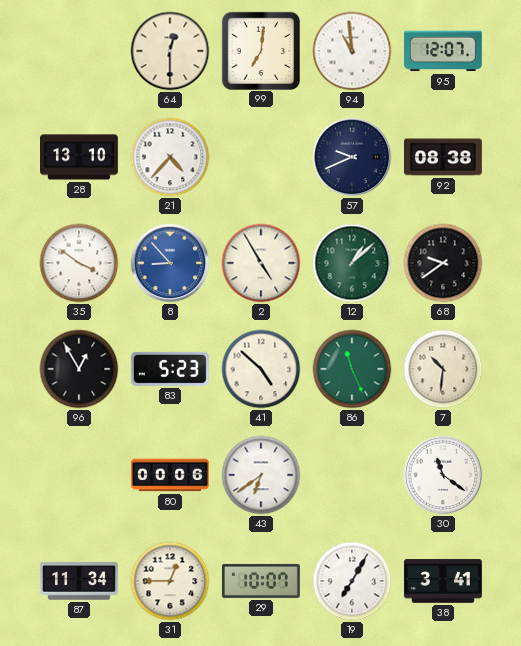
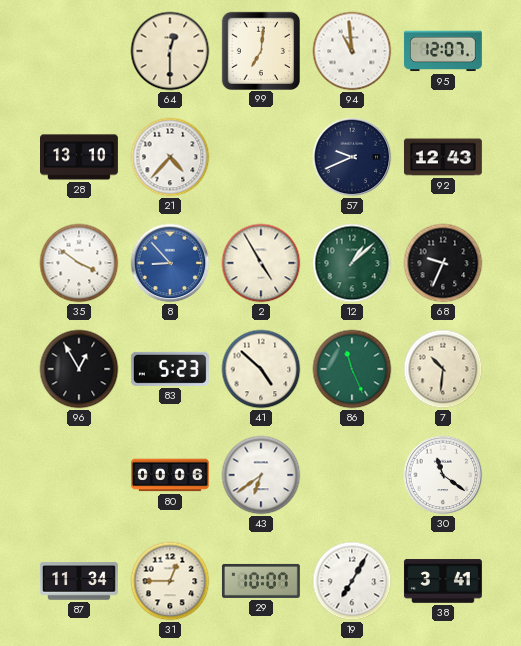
92: 08:38 -> 12:43
68: 9:39 -> 9:34
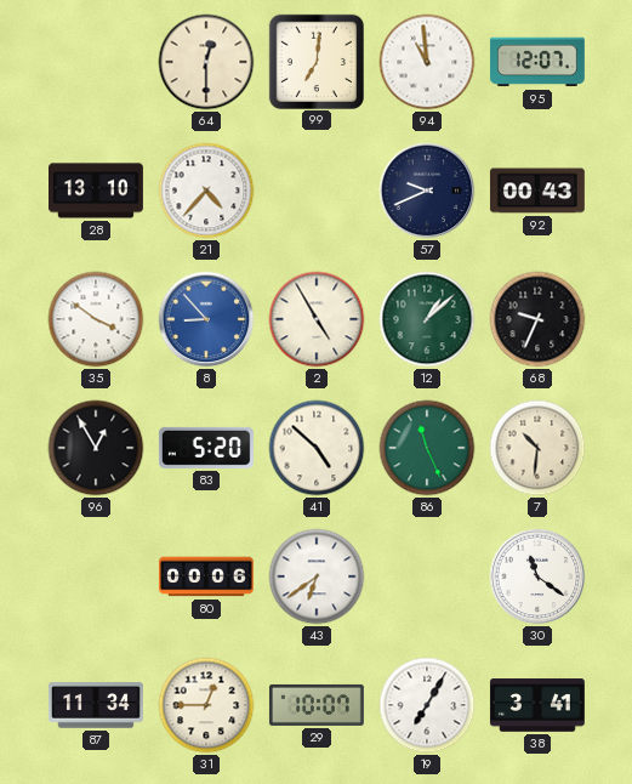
92: 12:43 -> 00:43
83: 5:23 -> 5:20
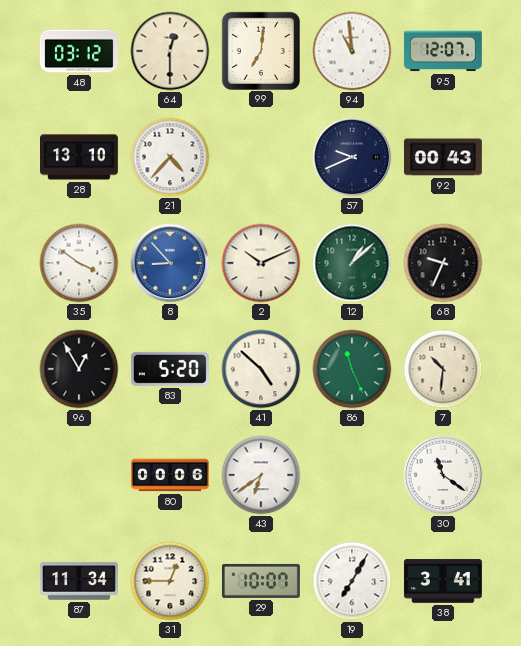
48: none -> 03:12
2: 4:55 -> 10:11
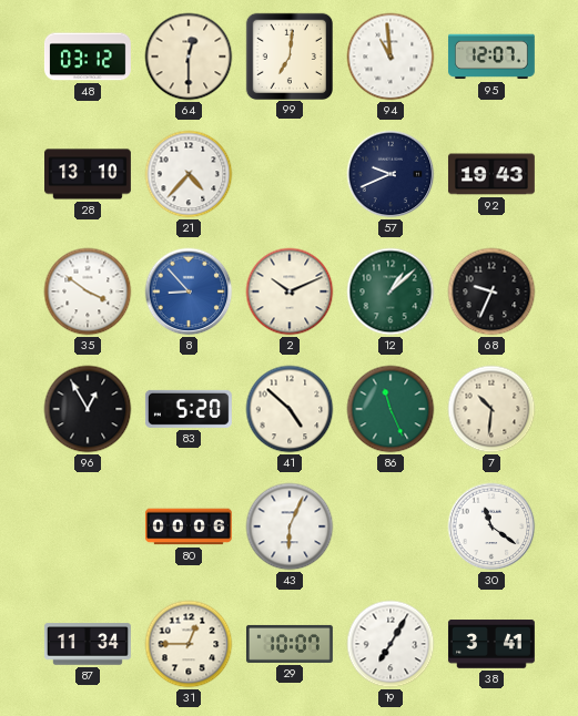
92: 00:43 -> 19:43
43: 6:39 -> 6:04
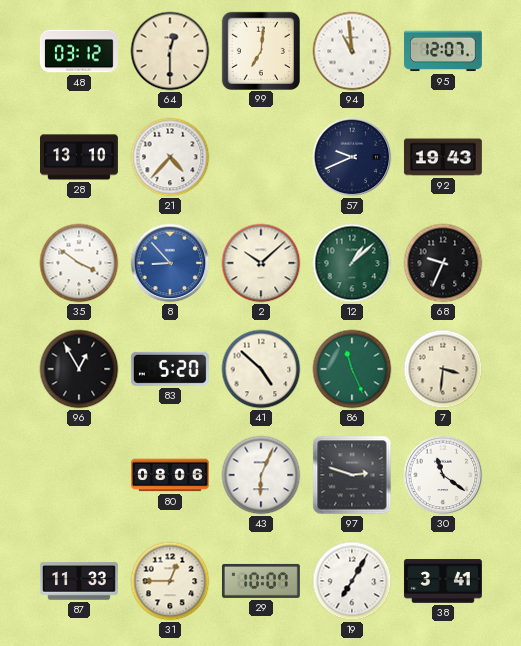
2: 10:11 -> 10:08
7: 10:31 -> 3:31
80: 00:06 -> 08:06
97: none -> 2:48
87: 11:34 -> 11:33
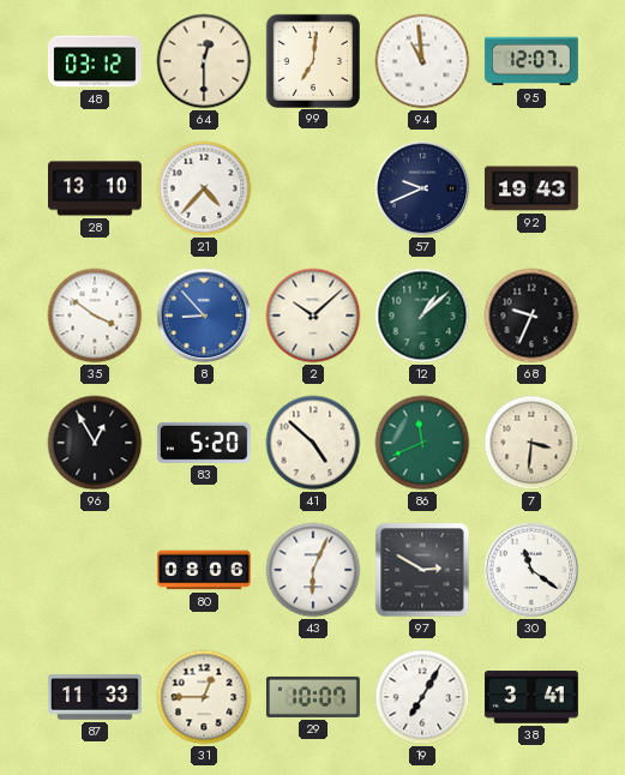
86: 11:26 -> 11:41
97: 2:48 -> 2:50
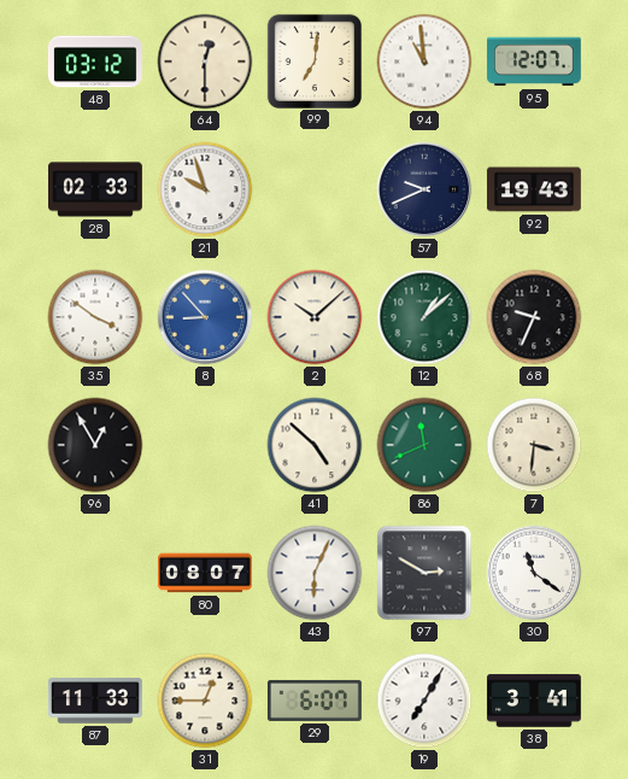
28: 13:10 -> 02:33
21: 4:37 -> 9:57
83: 5:20 -> none
80: 08:06 -> 08:07
29: 10:07 -> 6:07
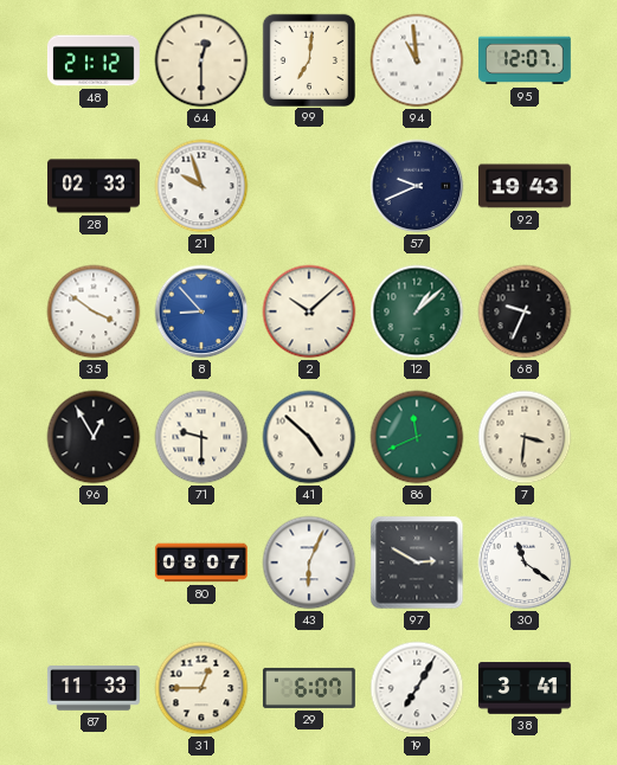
48: 03:12 -> 21:12
71: none -> 9:30
